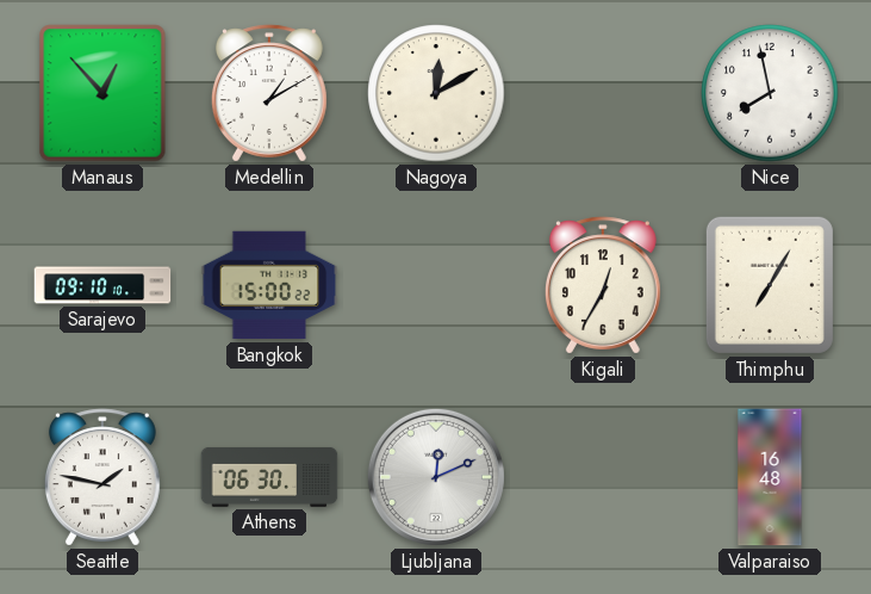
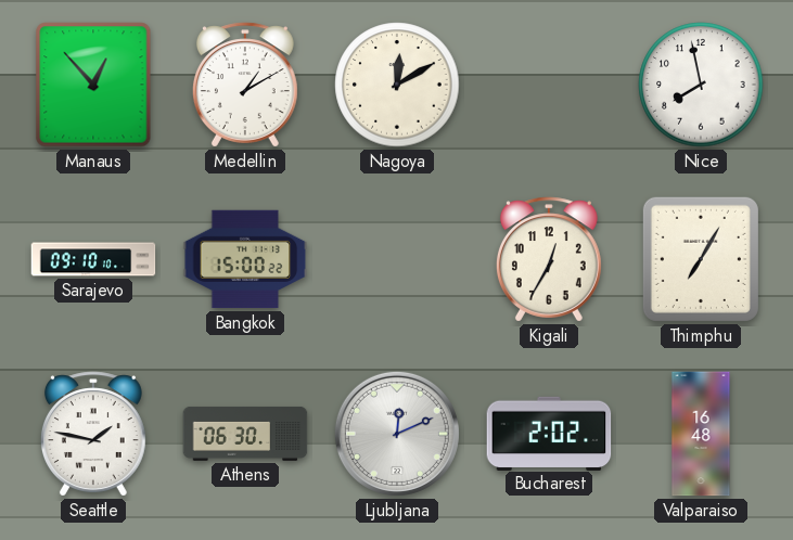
Bucharest: none -> 2:02
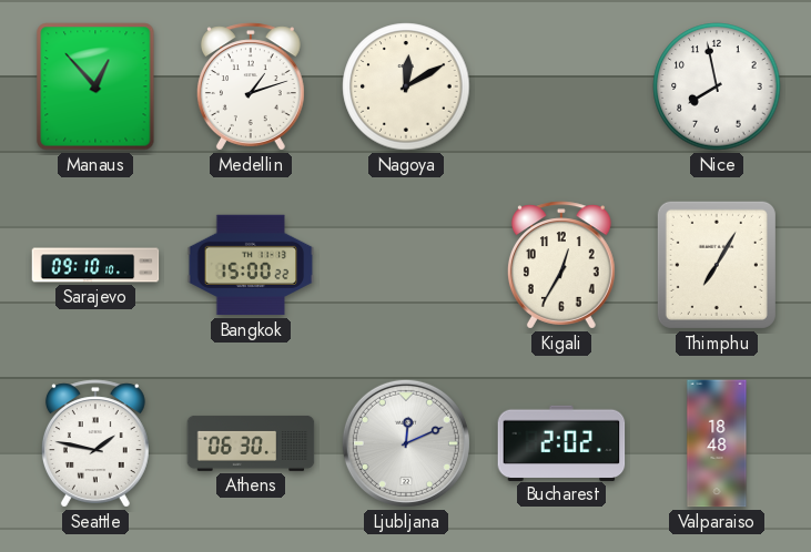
Medellin: 1:10 -> 1:12
Valparaiso: 16:48 -> 18:48
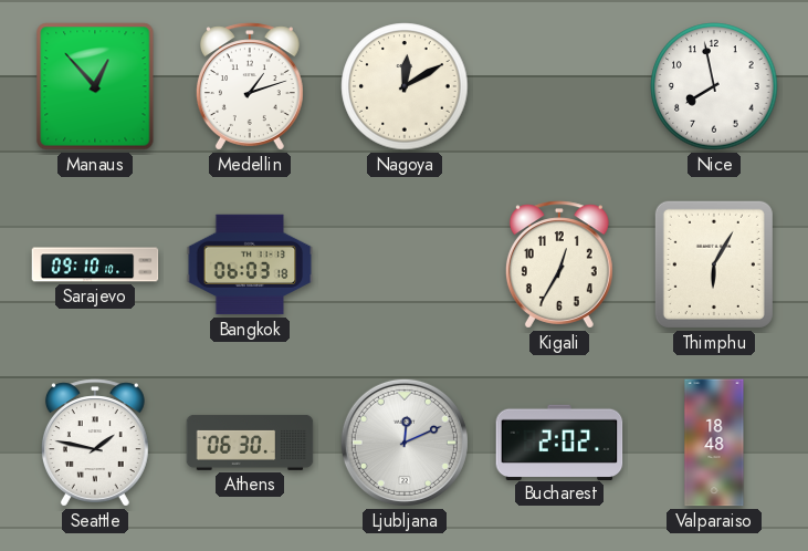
Bangkok: 15:00 -> 06:03
Thimphu: 7:05 -> 6:05
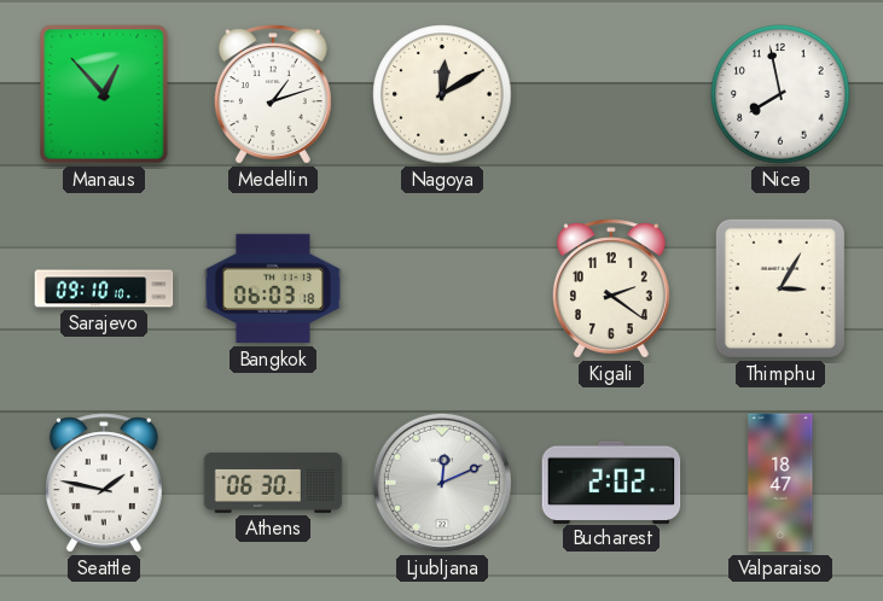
Kigali: 12:35 -> 2:21
Thimphu: 6:05 -> 3:05
Valparaiso: 18:48 -> 18:47
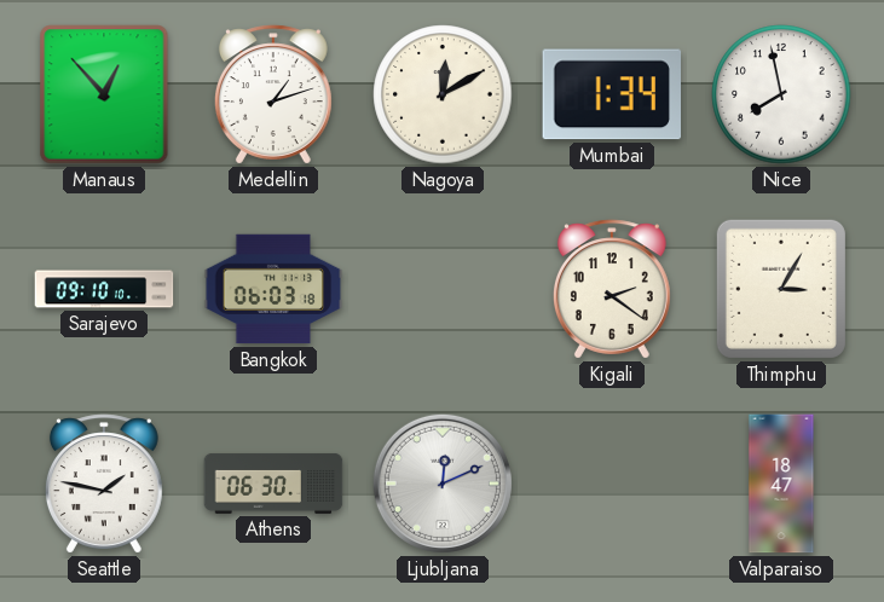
Mumbai: none -> 1:34
Bucharest: 2:02 -> none
